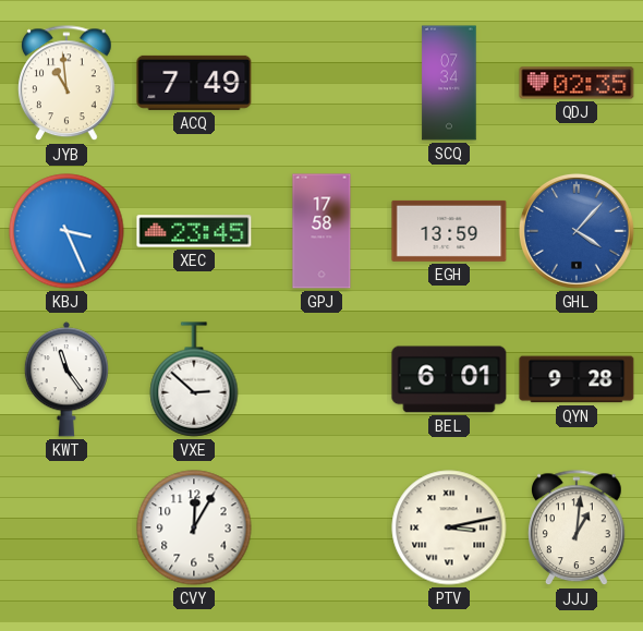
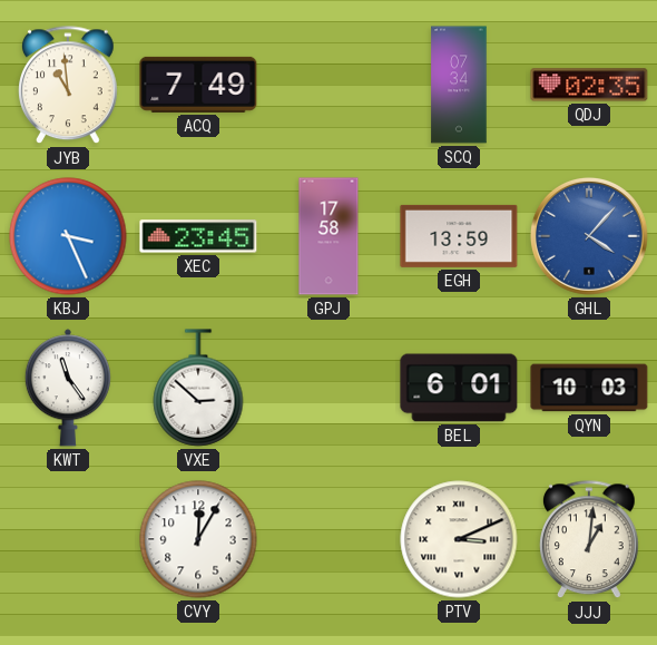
QYN: 9:28 -> 10:03
PTV: 3:13 -> 3:11
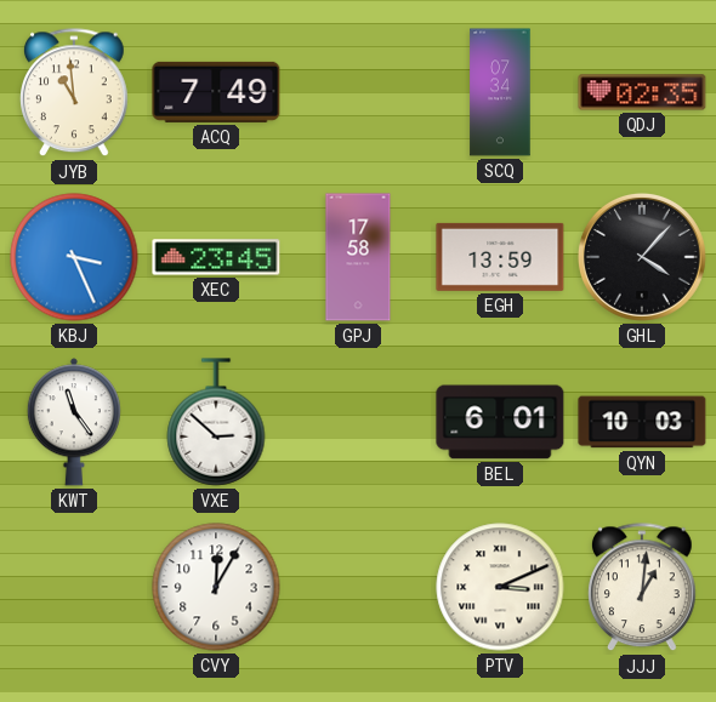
GHL dial: blue -> black
